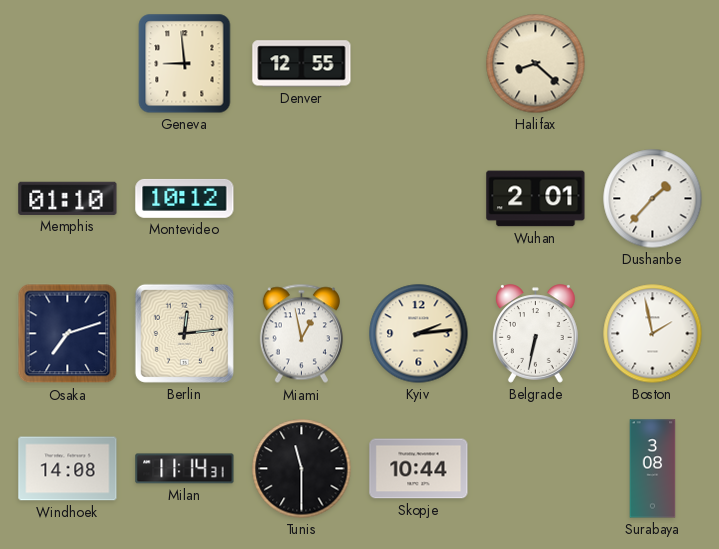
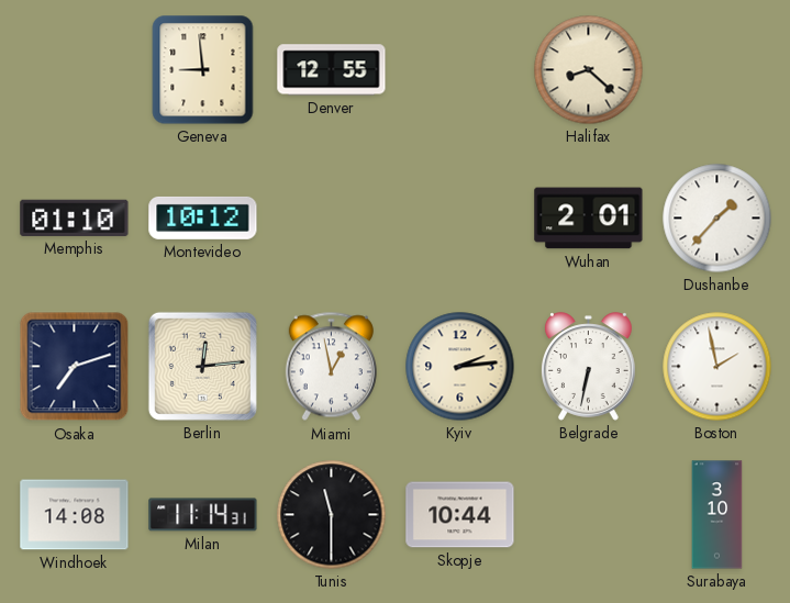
Surabaya: 3:08 -> 3:10
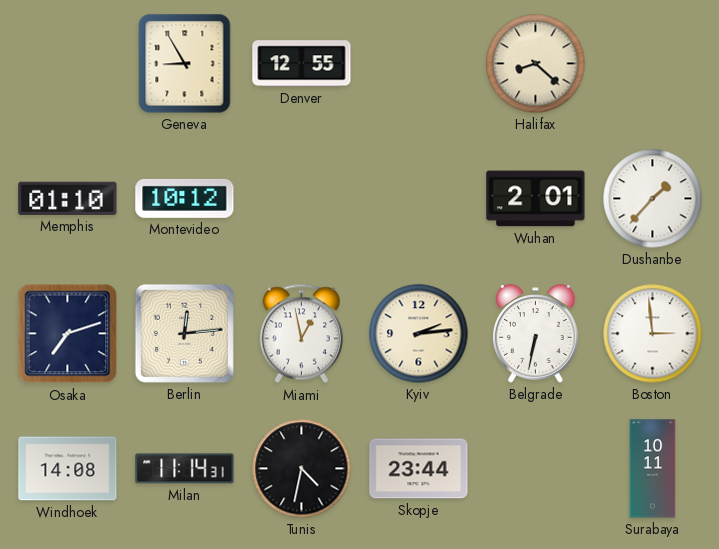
Geneva: 8:59 -> 8:55
Boston: 1:58 -> 2:59
Tunis: 11:30 -> 4:32
Skopje: 10:44 -> 23:44
Surabaya: 3:10 -> 10:11
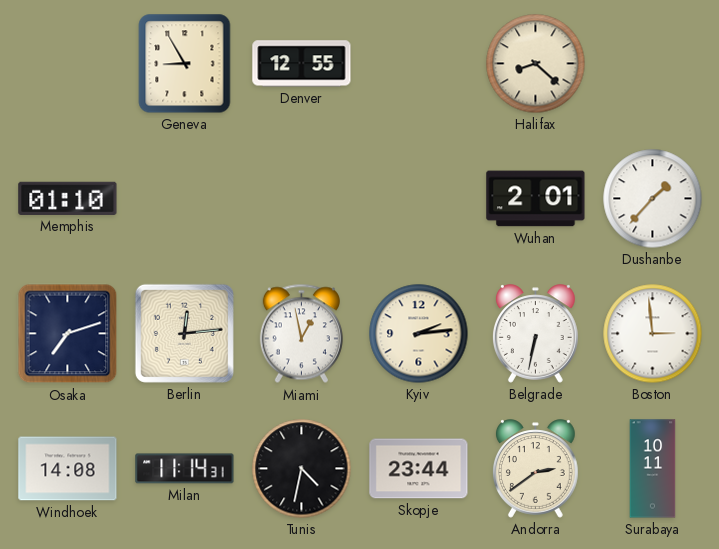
Montevideo: 10:12 -> none
Andorra: none -> 2:39
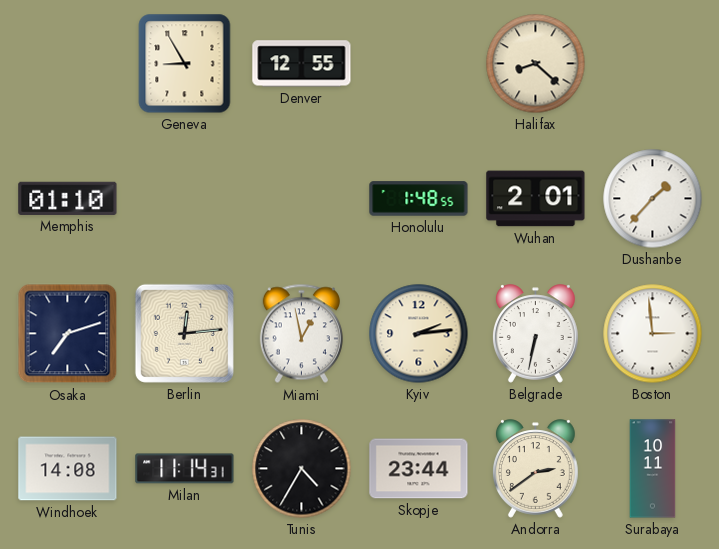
Honolulu: none -> 1:48
Tunis: 4:32 -> 4:35
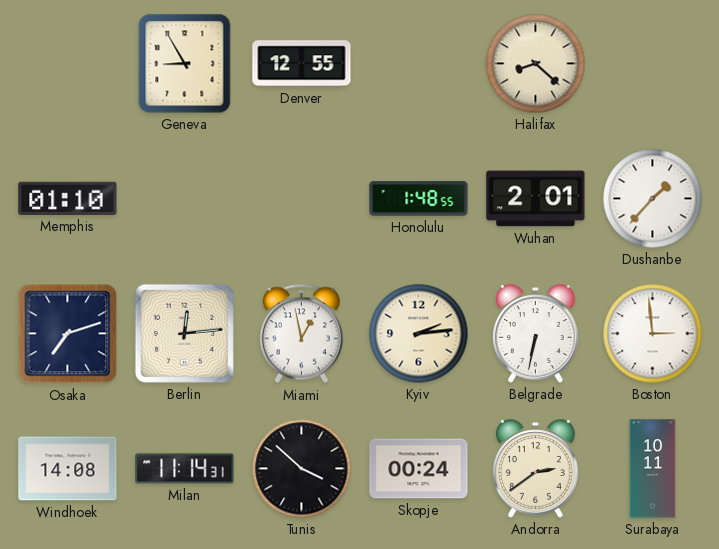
Tunis: 4:35 -> 3:52
Skopje: 23:44 -> 00:24
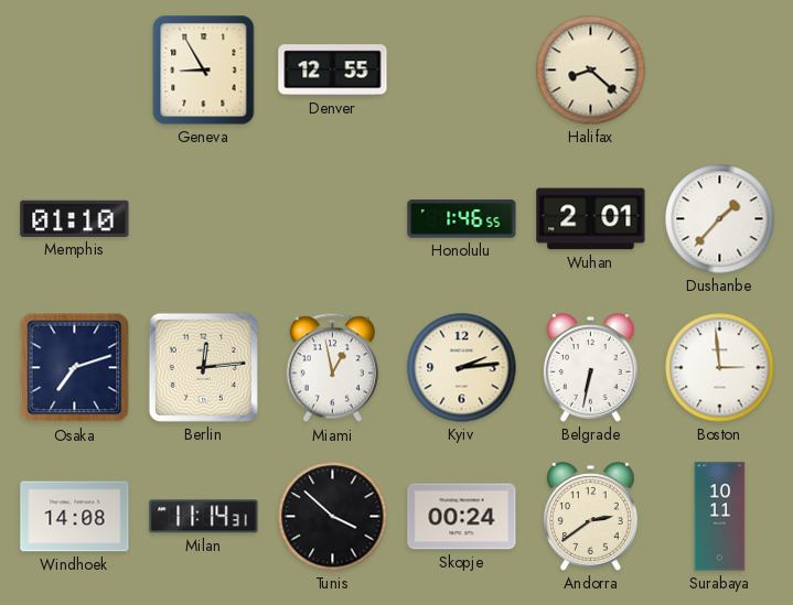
Honolulu: 1:48 -> 1:46
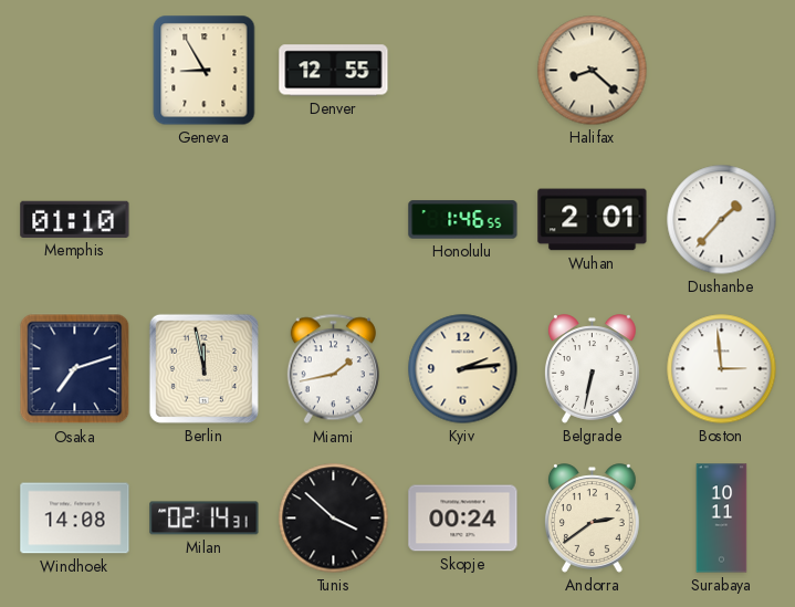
Berlin: 12:14 -> 11:58
Miami: 12:58 -> 1:43
Milan: 11:14 -> 02:14
